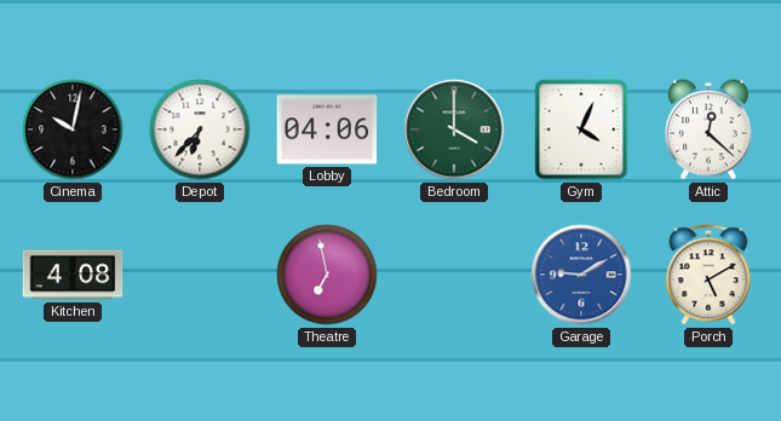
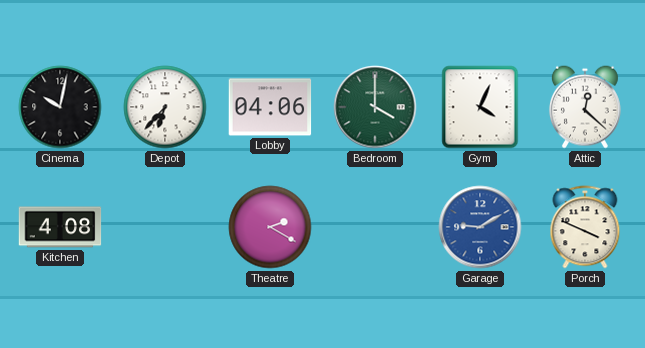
Theatre: 6:58 -> 2:20
Porch: 5:10 -> 3:49
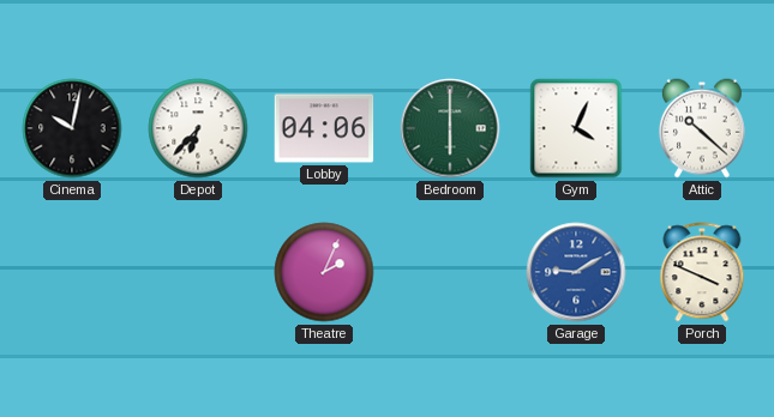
Bedroom: 4:00 -> 6:00
Attic: 12:22 -> 10:22
Kitchen: 4:08 -> none
Theatre: 2:20 -> 2:04
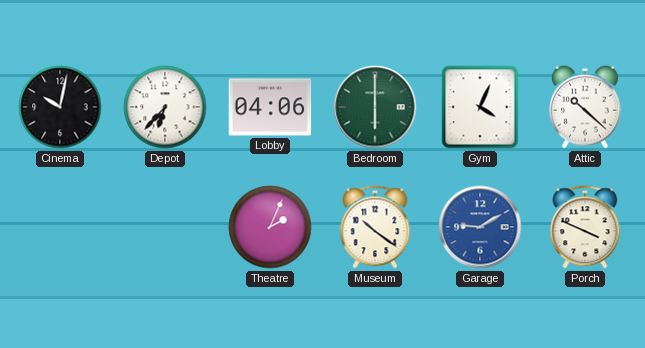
Museum: none -> 10:21
